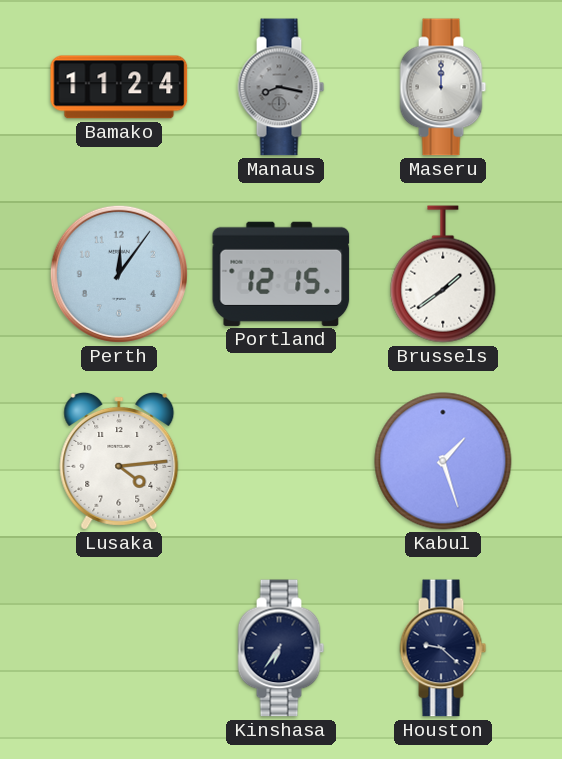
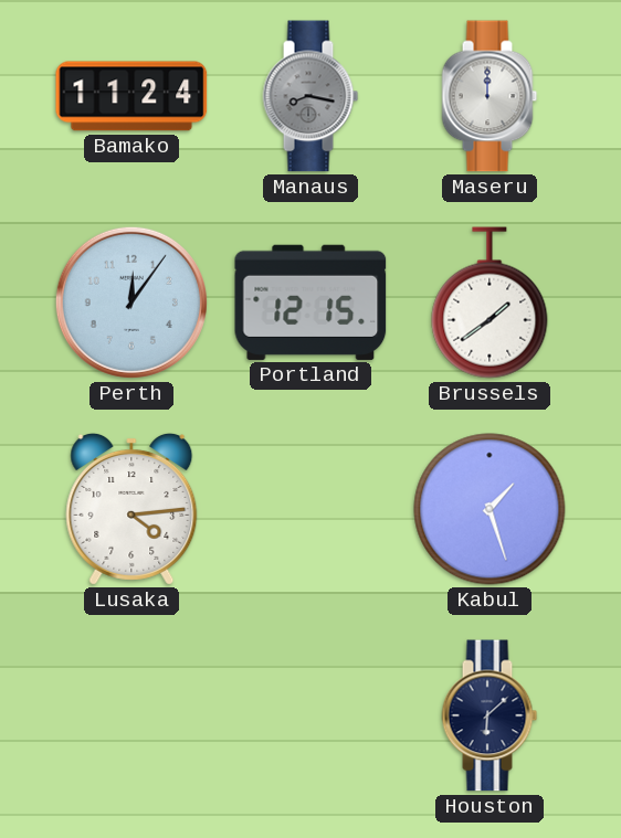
Kinshasa: 6:36 -> none
Houston: 9:22 -> 6:08
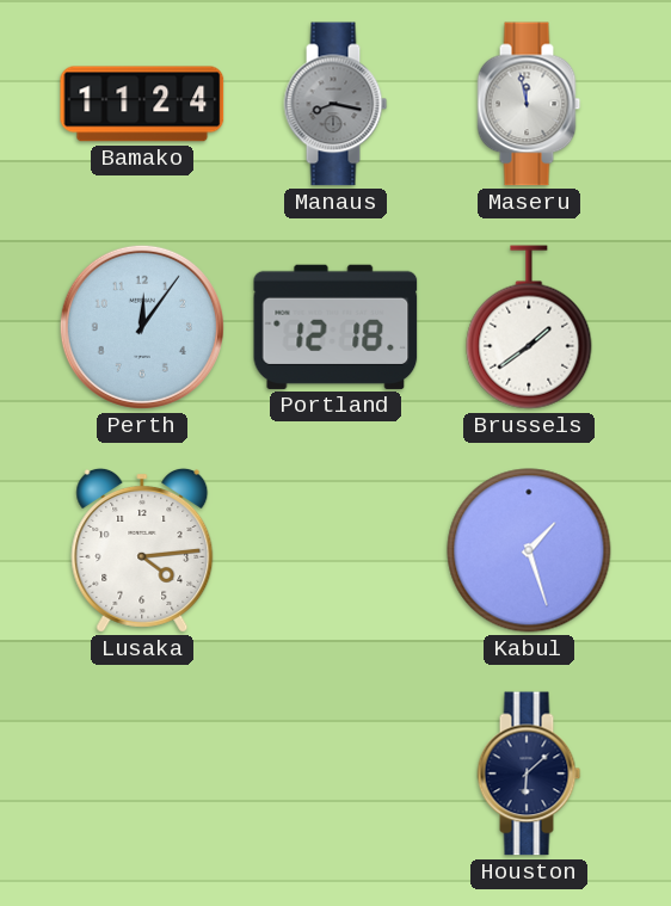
Maseru: 12:00 -> 11:58
Portland: 12:15 -> 12:18
